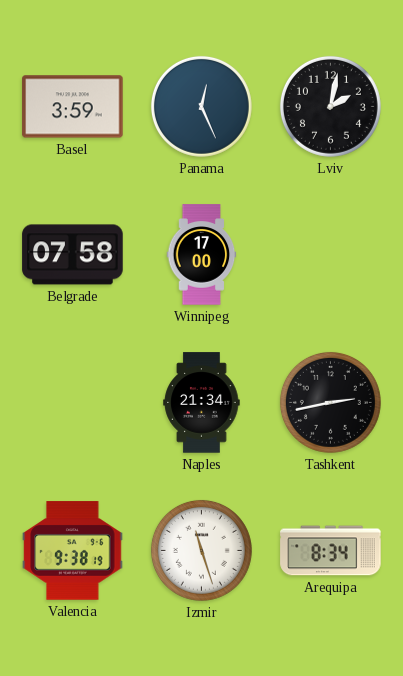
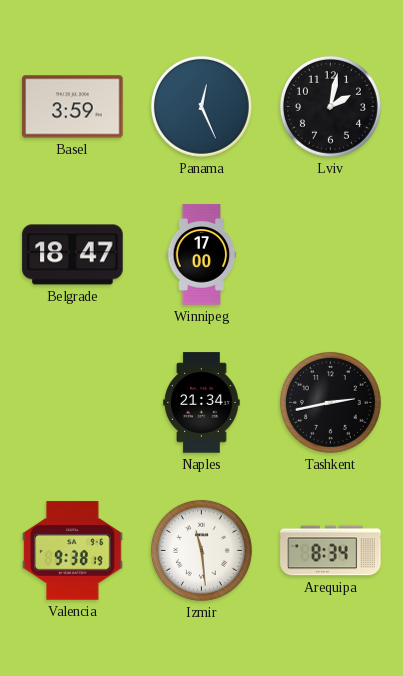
Belgrade: 07:58 -> 18:47
Izmir: 11:27 -> 11:29
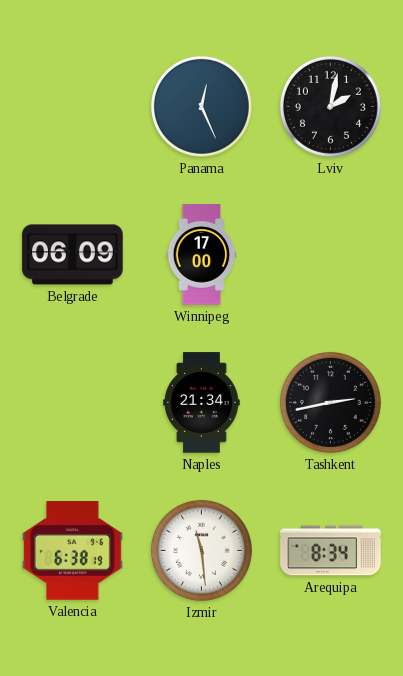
Basel: 3:59 -> none
Belgrade: 18:47 -> 06:09
Valencia: 9:38 -> 6:38
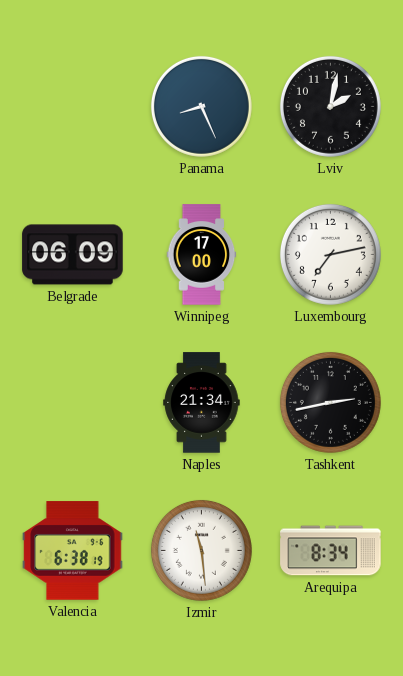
Panama: 12:26 -> 8:26
Luxembourg: none -> 7:13
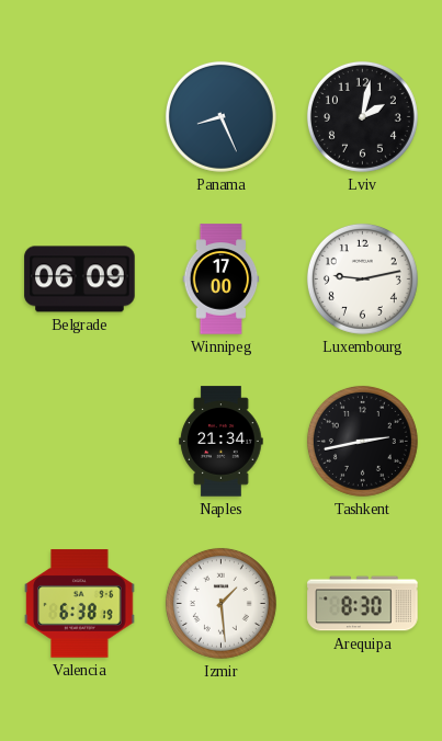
Luxembourg: 7:13 -> 9:13
Izmir: 11:29 -> 1:29
Arequipa: 8:34 -> 8:30
